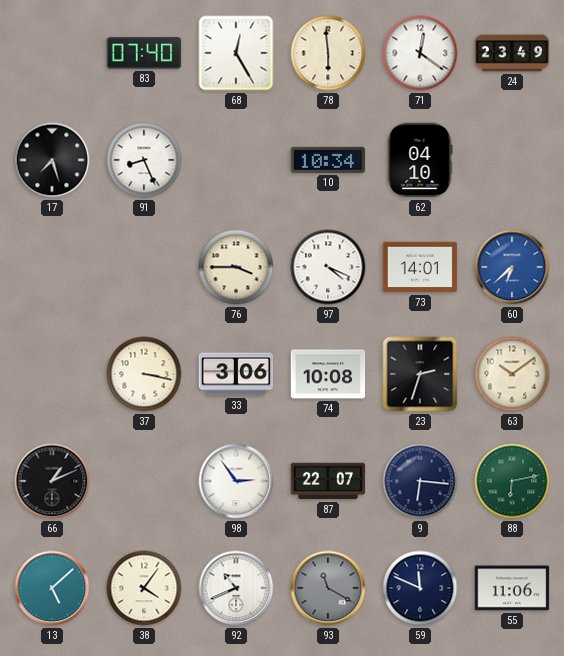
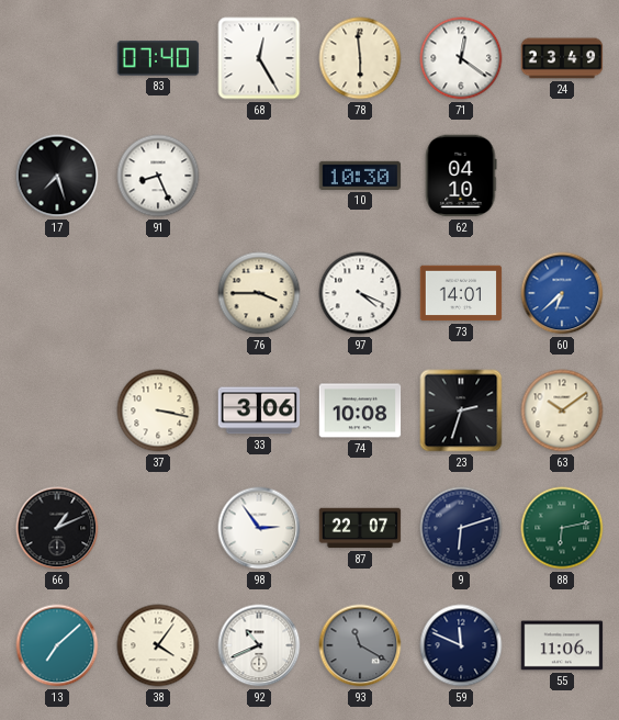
10: 10:34 -> 10:30
9: 6:16 -> 6:12
13: 5:08 -> 7:08
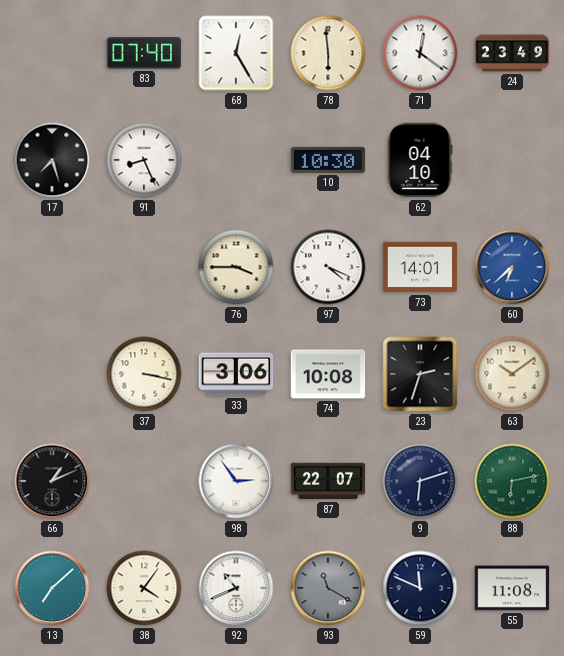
55: 11:06 -> 11:08
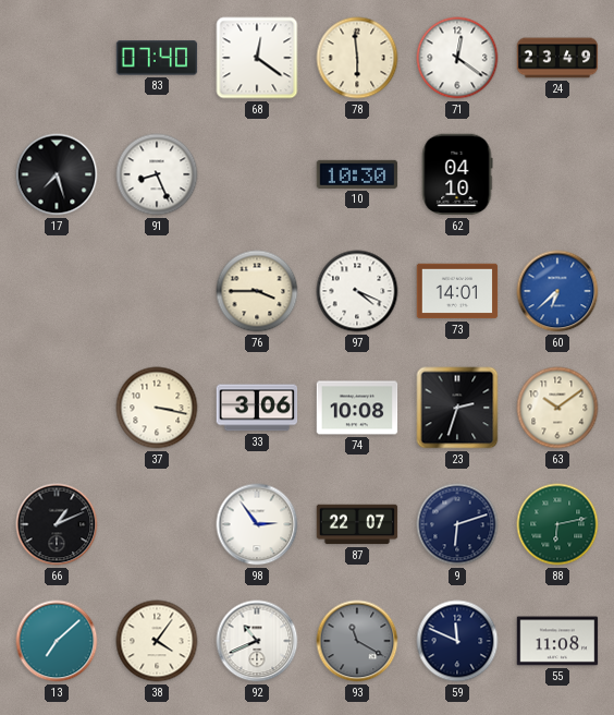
68: 12:25 -> 12:21
